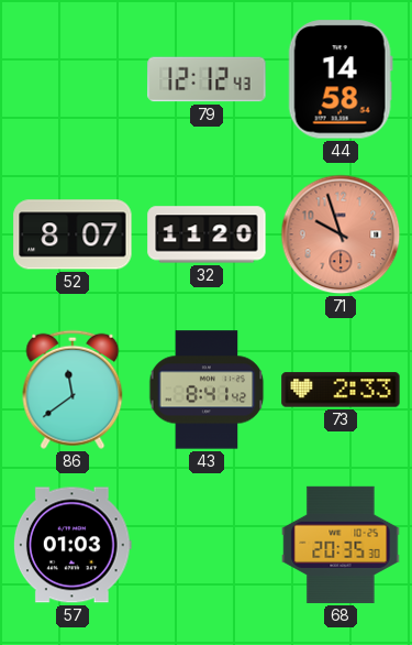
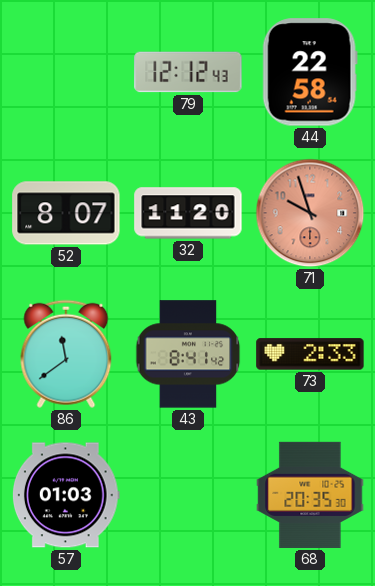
44: 14:58 -> 22:58
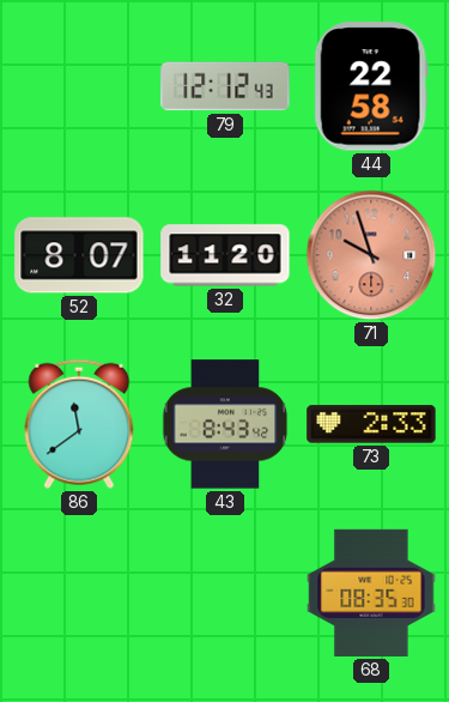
43: 8:41 -> 8:43
57: 01:03 -> none
68: 20:35 -> 08:35
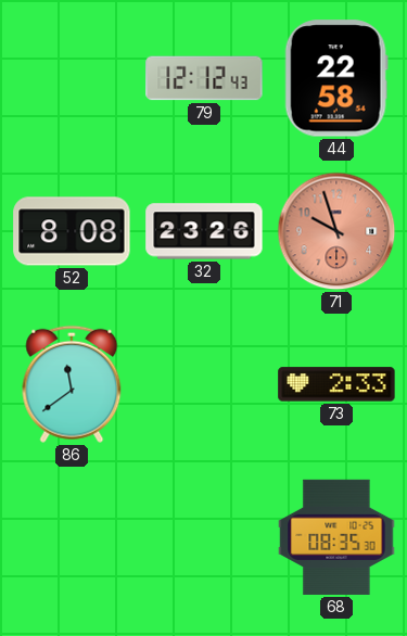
52: 8:07 -> 8:08
32: 11:20 -> 23:26
43: 8:43 -> none
